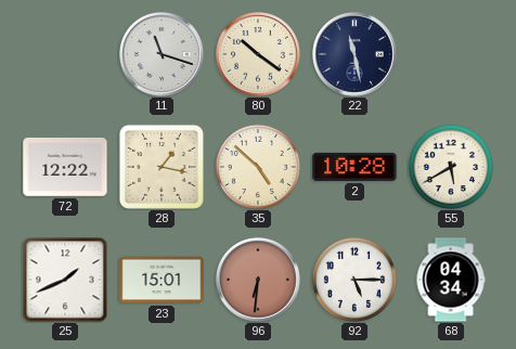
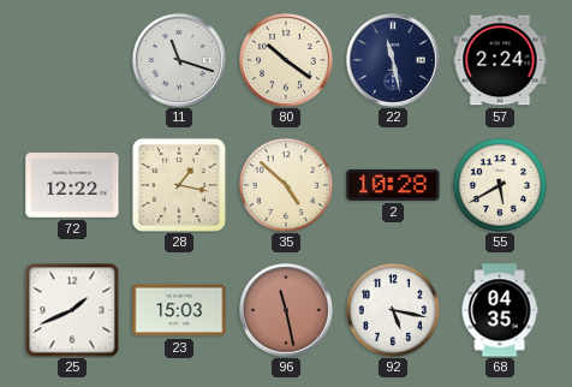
57: none -> 2:24
23: 15:01 -> 15:03
96: 6:31 -> 11:28
92: 5:15 -> 5:17
68: 04:34 -> 04:35
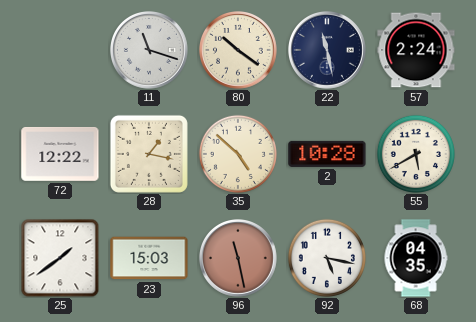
25: 1:41 -> 1:39
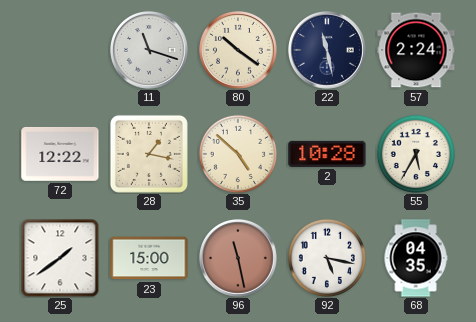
55: 5:40 -> 5:35
23: 15:03 -> 15:00
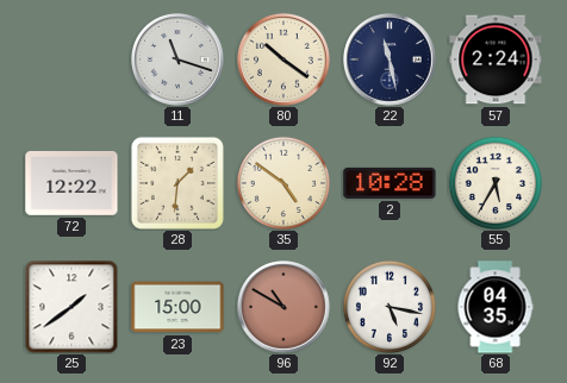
28: 1:17 -> 1:31
35: 4:52 -> 4:51
96: 11:28 -> 10:50
